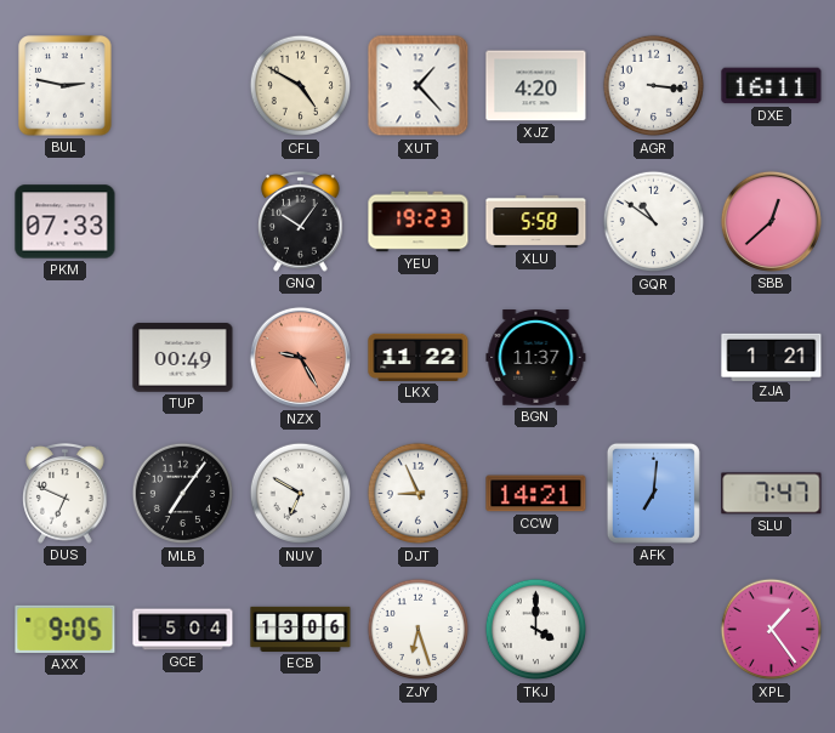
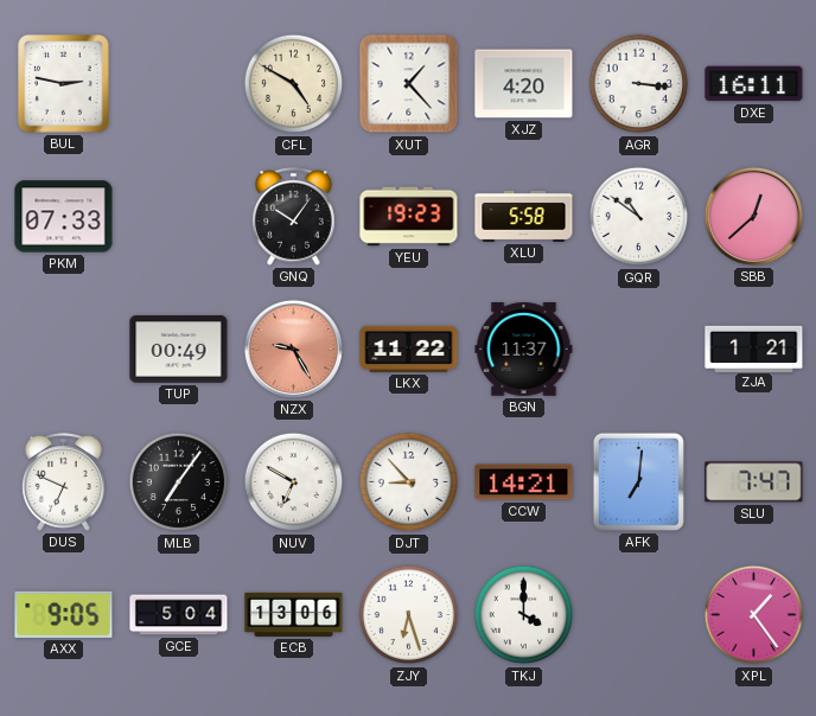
DJT: 8:56 -> 8:53
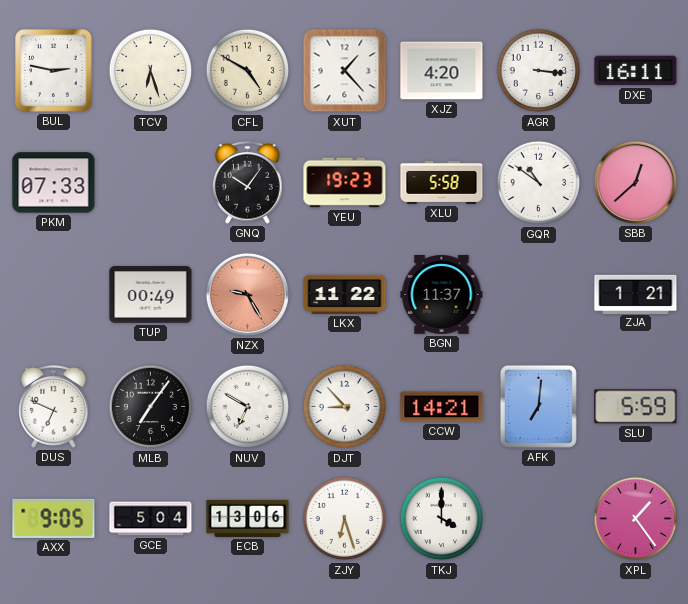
TCV: none -> 6:27
SLU: 7:47 -> 5:59
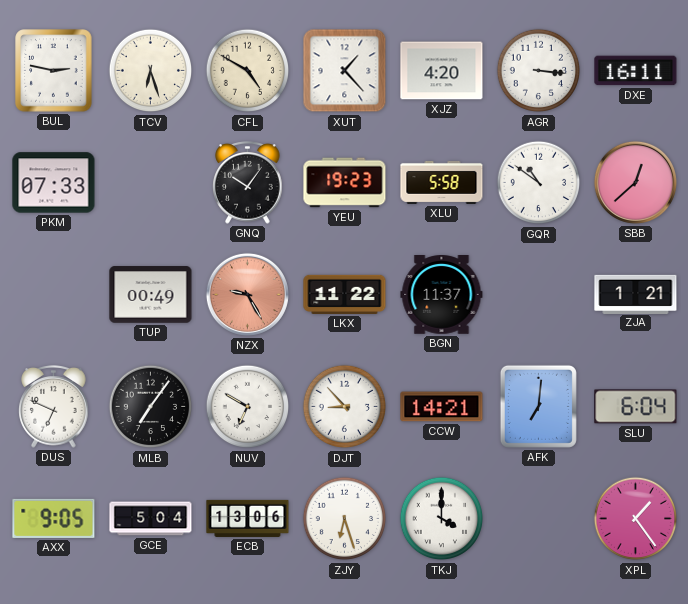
SLU: 5:59 -> 6:04
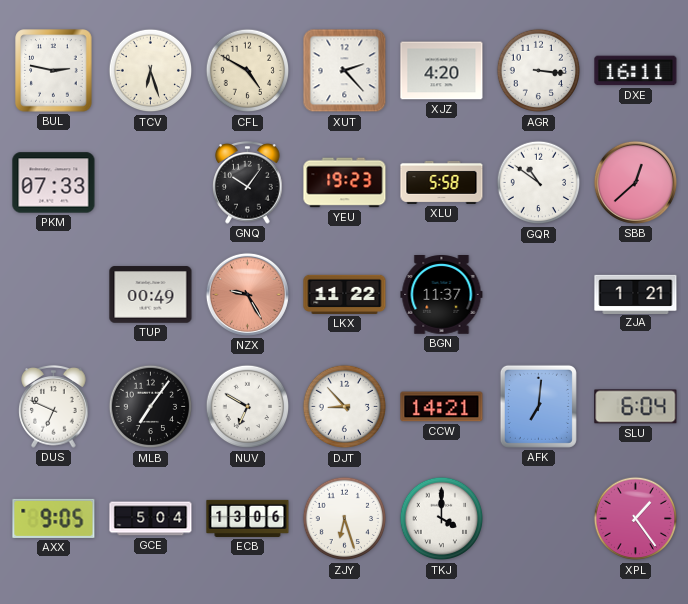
XUT: 1:23 -> 2:23
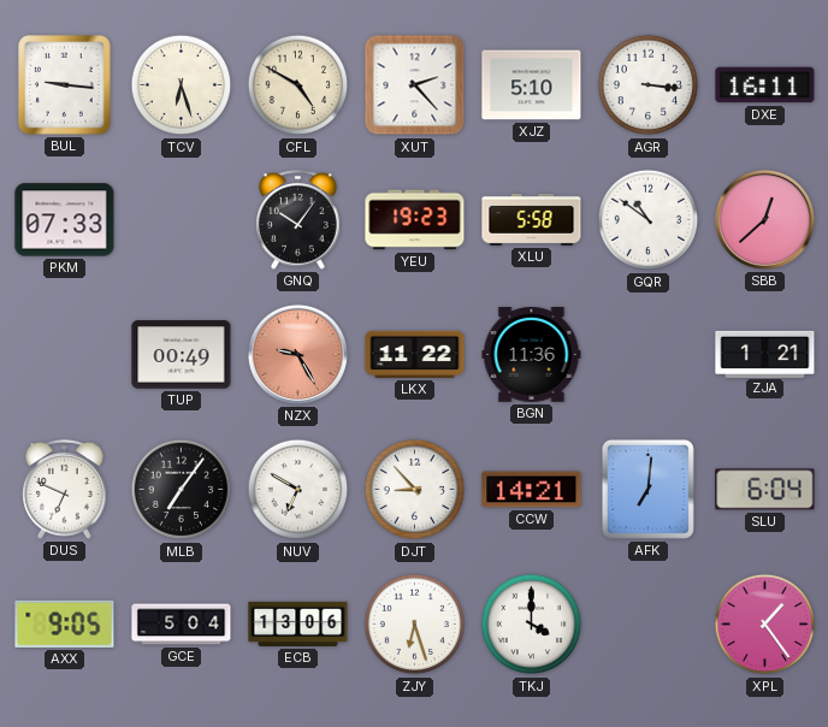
BUL: 2:47 -> 9:16
XJZ: 4:20 -> 5:10
BGN: 11:37 -> 11:36
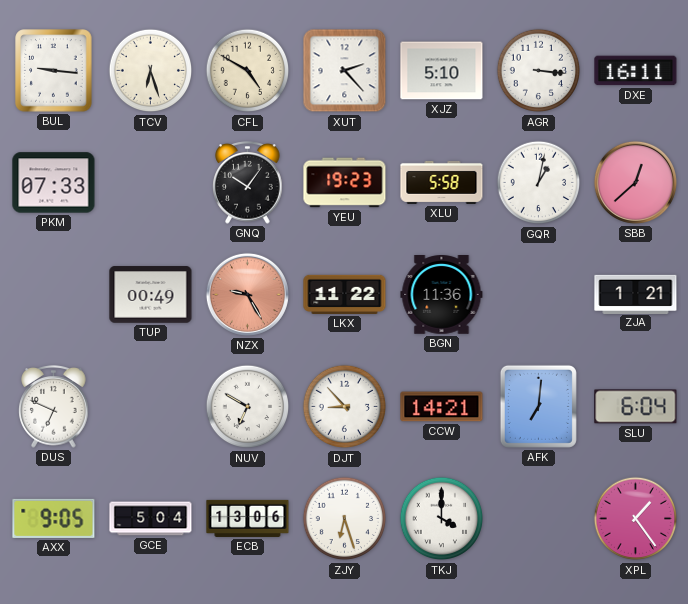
GQR: 10:51 -> 1:02
MLB: 7:06 -> none
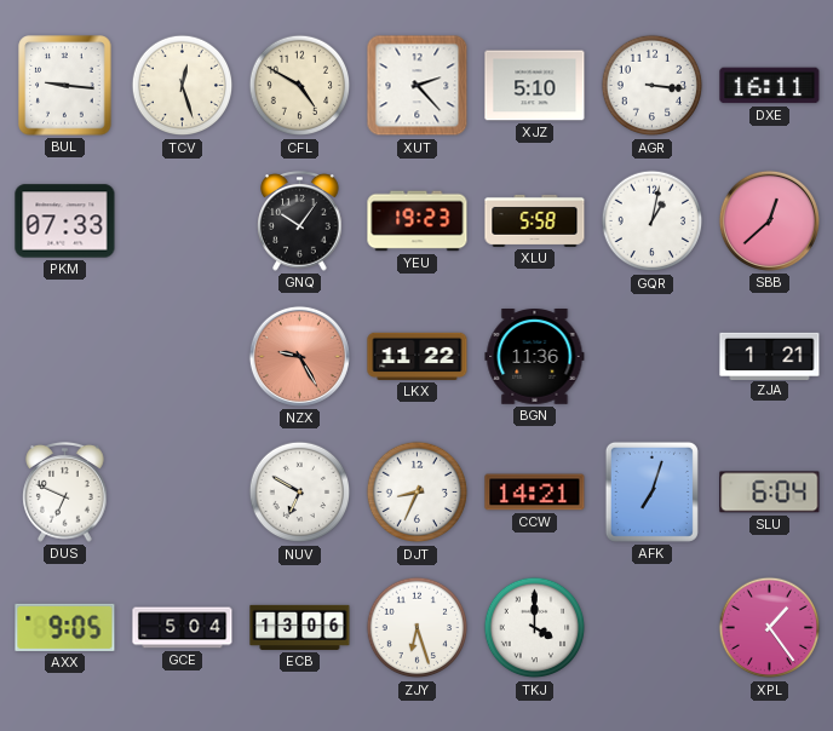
TCV: 6:27 -> 12:27
TUP: 00:49 -> none
DJT: 8:53 -> 8:34
AFK: 7:01 -> 7:03
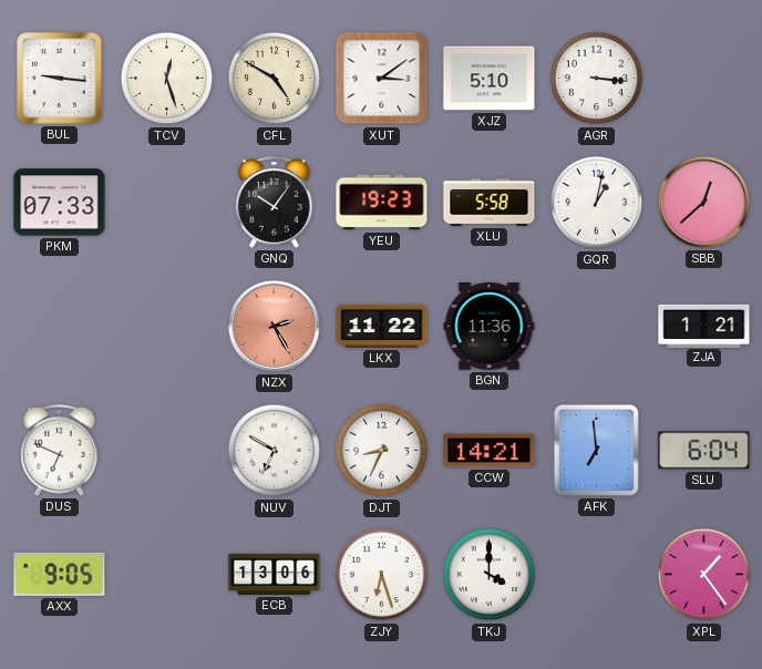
XUT: 2:23 -> 3:09
DXE: 16:11 -> none
NZX: 9:25 -> 2:25
AFK: 7:03 -> 6:59
GCE: 5:04 -> none
